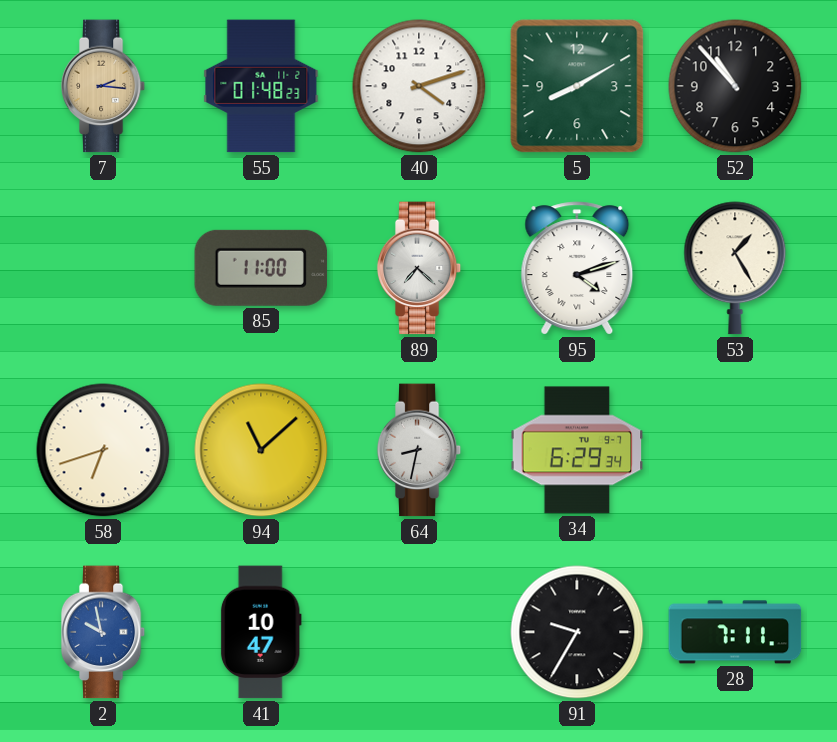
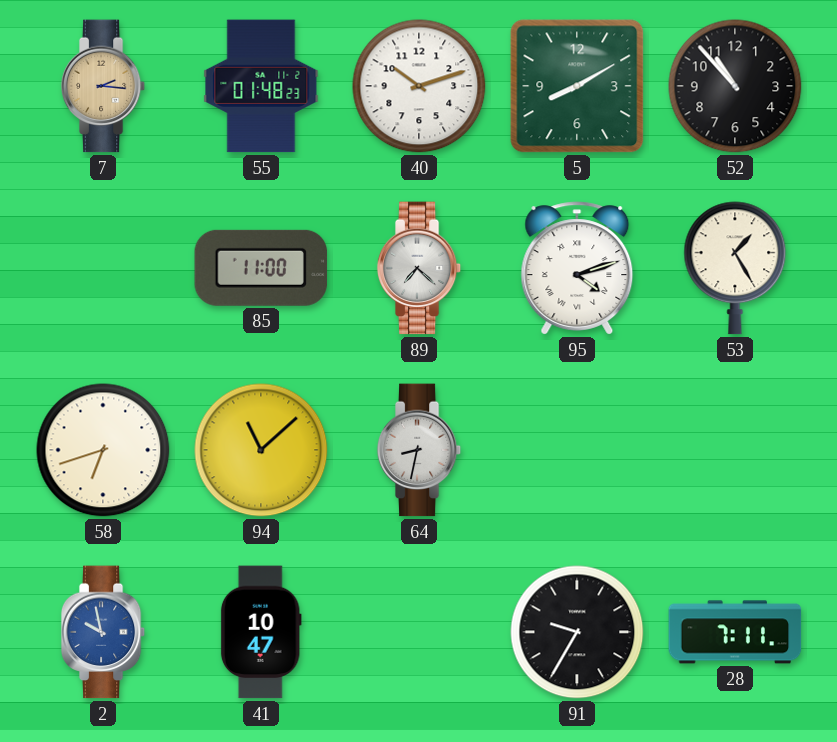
40: 4:12 -> 10:12
34: 6:29 -> none
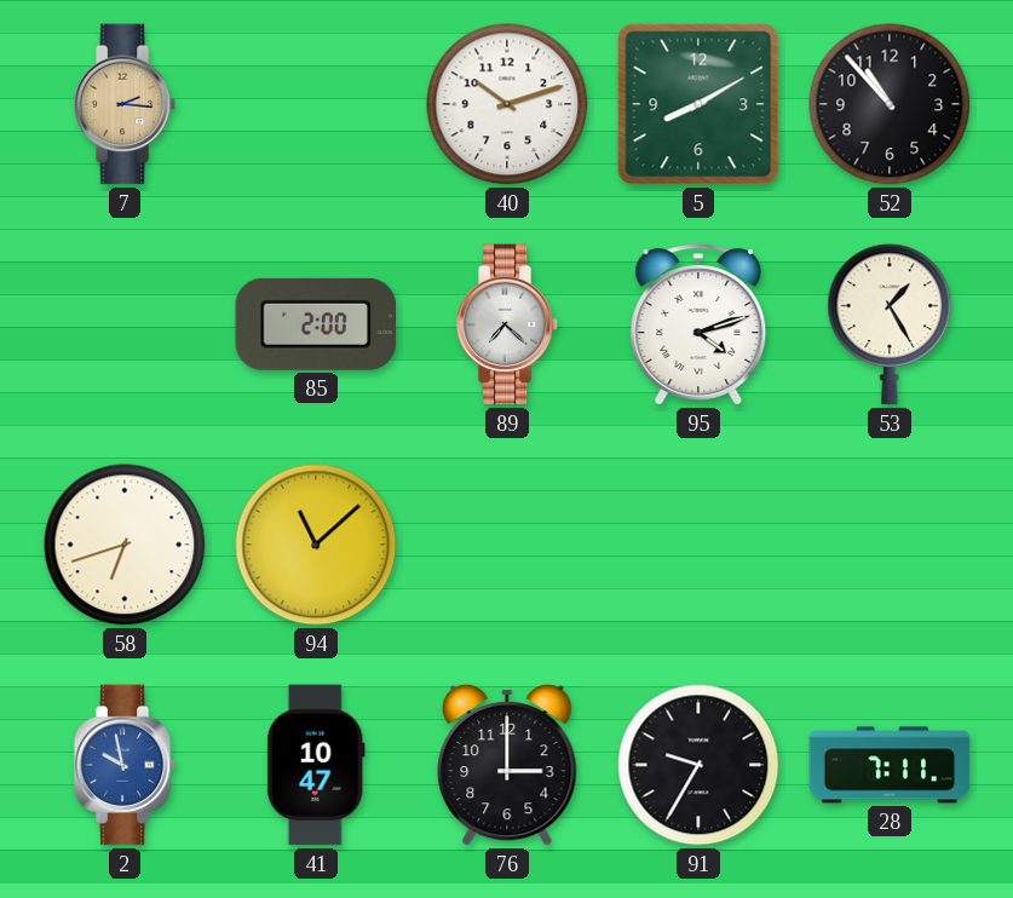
55: 01:48 -> none
85: 11:00 -> 2:00
64: 8:32 -> none
76: none -> 3:00
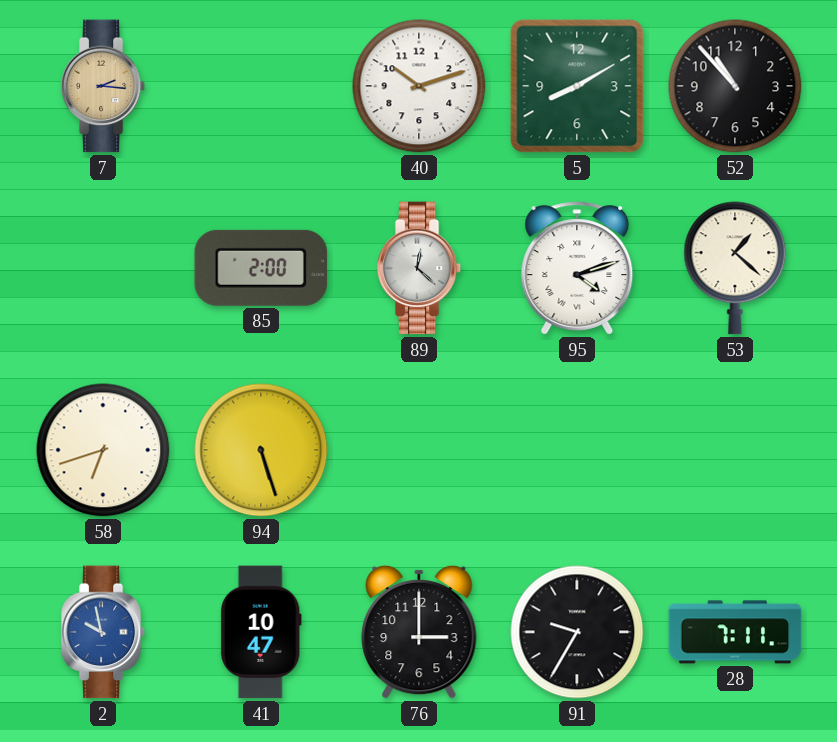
89: 7:22 -> 12:22
53: 1:25 -> 1:22
94: 11:08 -> 5:27
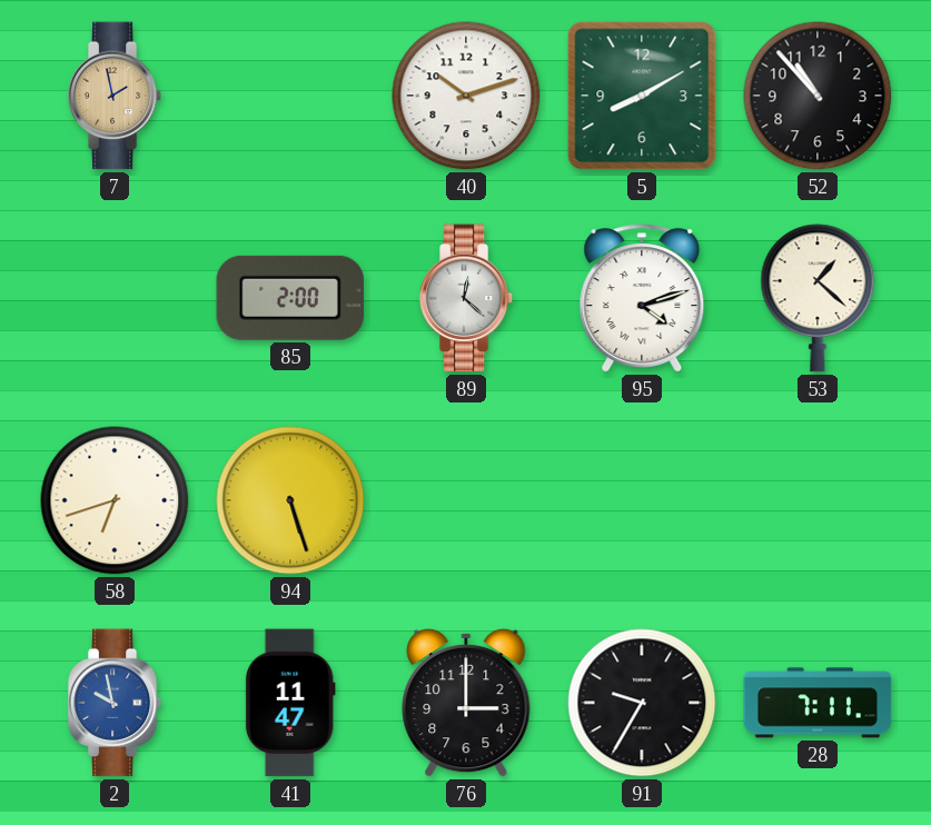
7: 2:16 -> 1:58
41: 10:47 -> 11:47
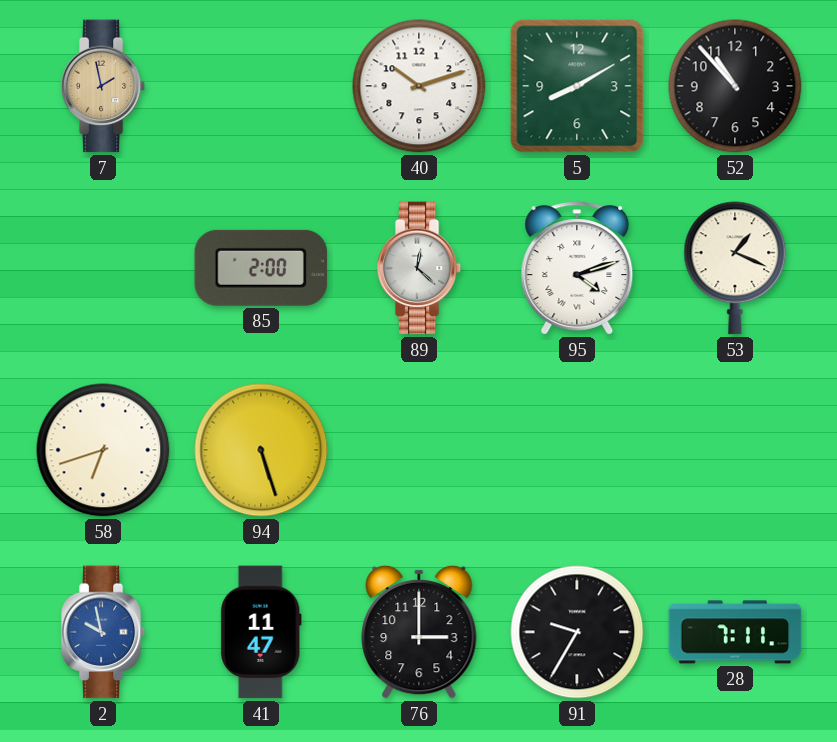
53: 1:22 -> 1:19
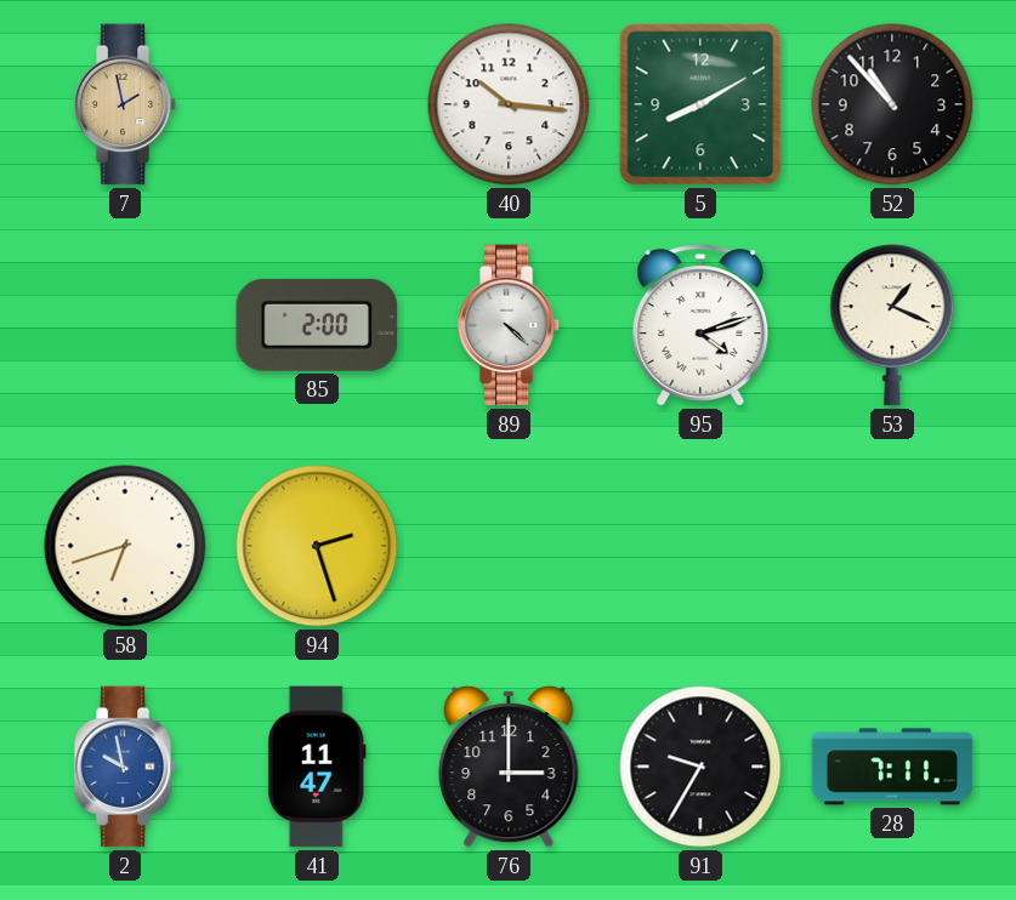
40: 10:12 -> 10:16
89: 12:22 -> 4:22
94: 5:27 -> 2:27
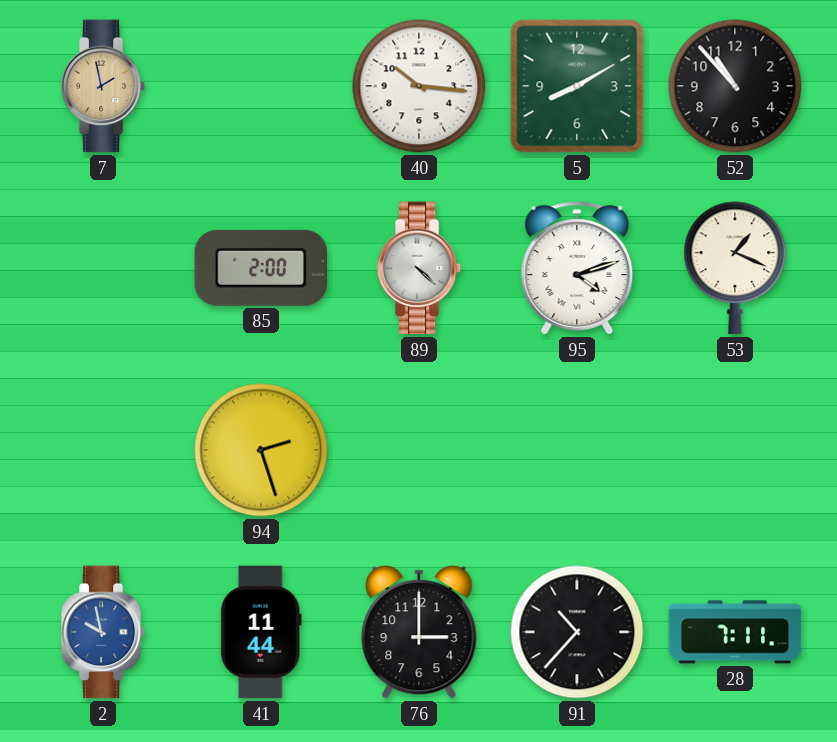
58: 6:42 -> none
41: 11:47 -> 11:44
91: 9:35 -> 10:37
